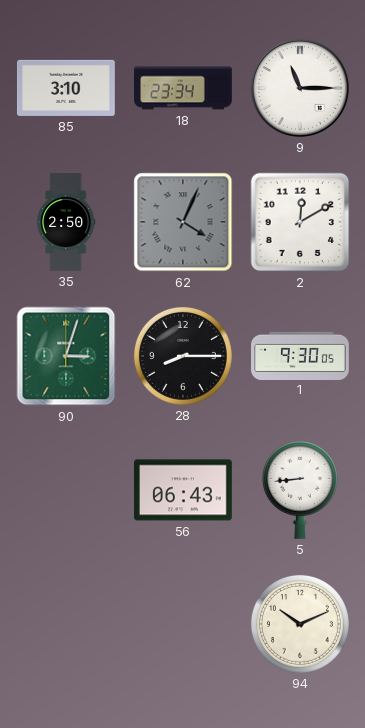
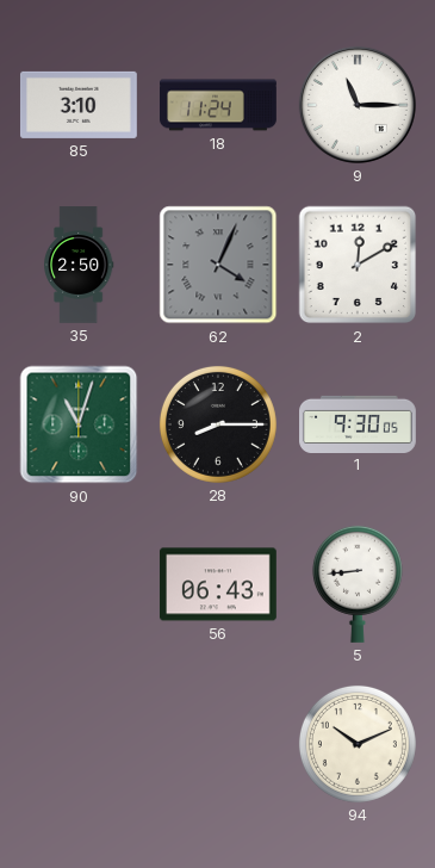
18: 23:34 -> 11:24
90: 3:03 -> 11:03
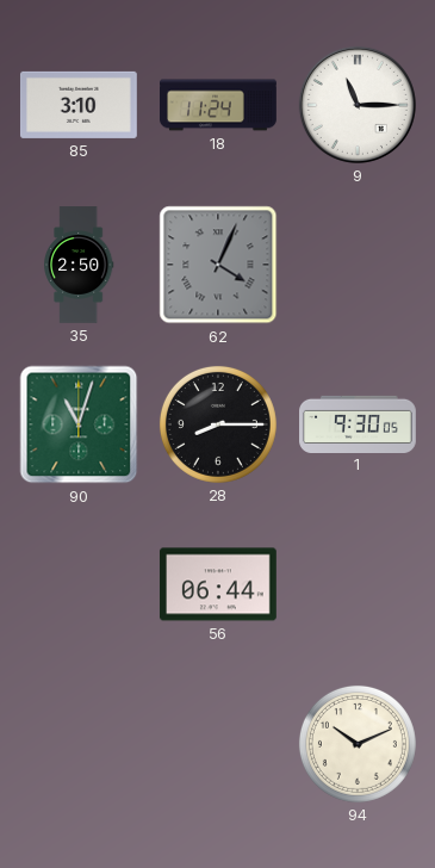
2: 12:10 -> none
56: 06:43 -> 06:44
5: 8:44 -> none
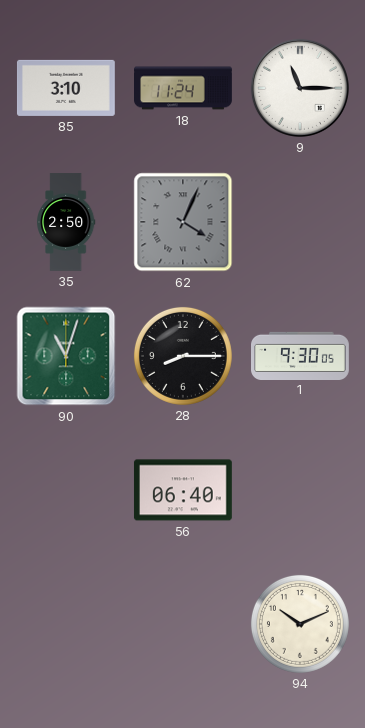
56: 06:44 -> 06:40
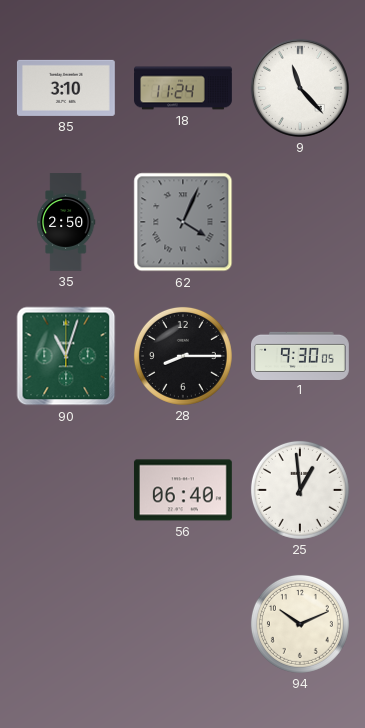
9: 11:15 -> 11:23
25: none -> 12:59
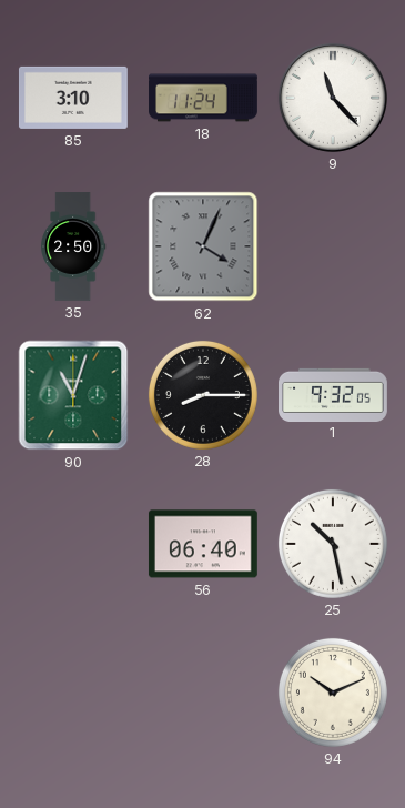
1: 9:30 -> 9:32
25: 12:59 -> 10:28
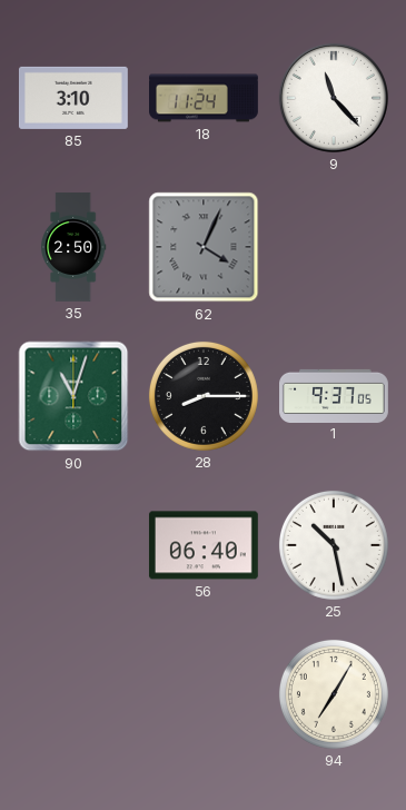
1: 9:32 -> 9:37
94: 10:11 -> 7:05
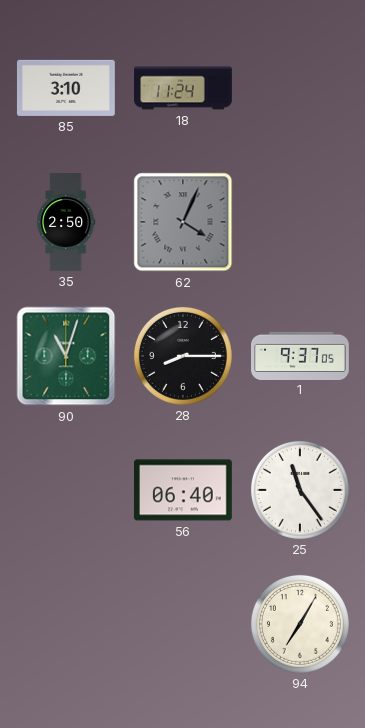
9: 11:23 -> none
25: 10:28 -> 11:24
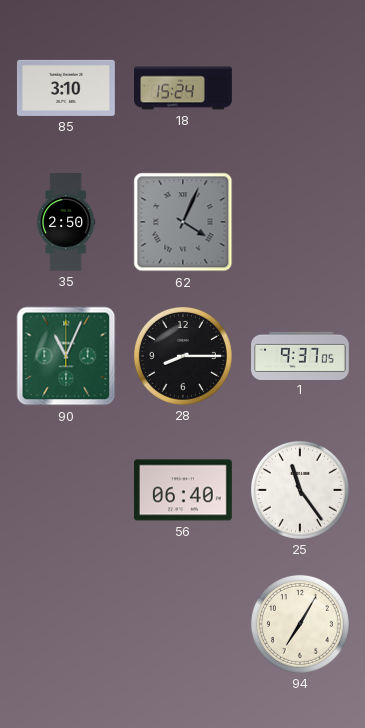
18: 11:24 -> 15:24
90: 11:03 -> 11:04
